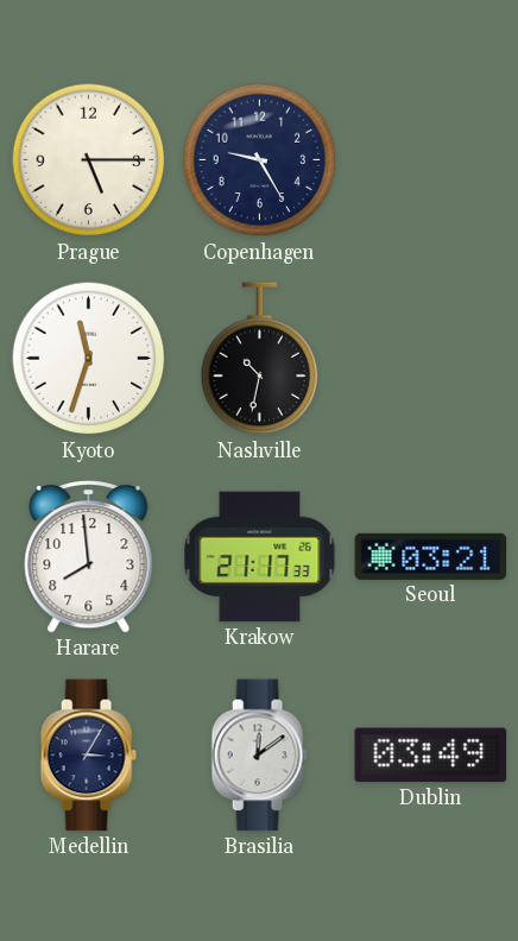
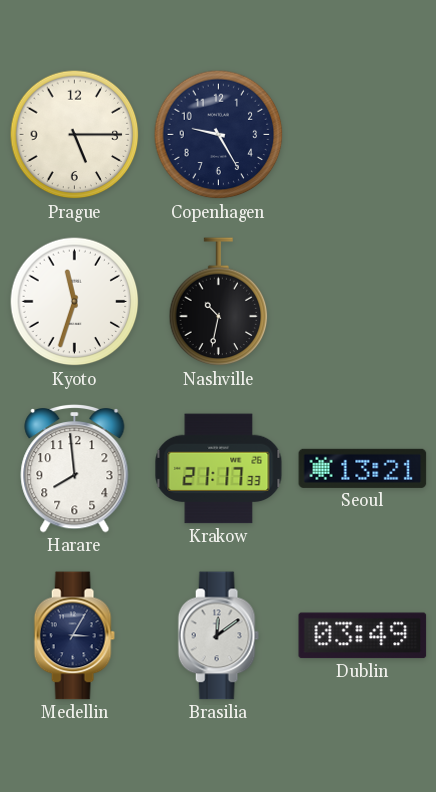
Seoul: 03:21 -> 13:21
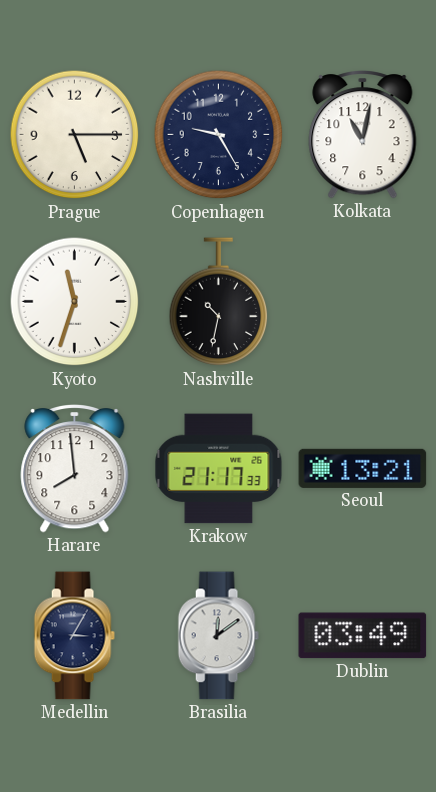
Kolkata: none -> 11:02
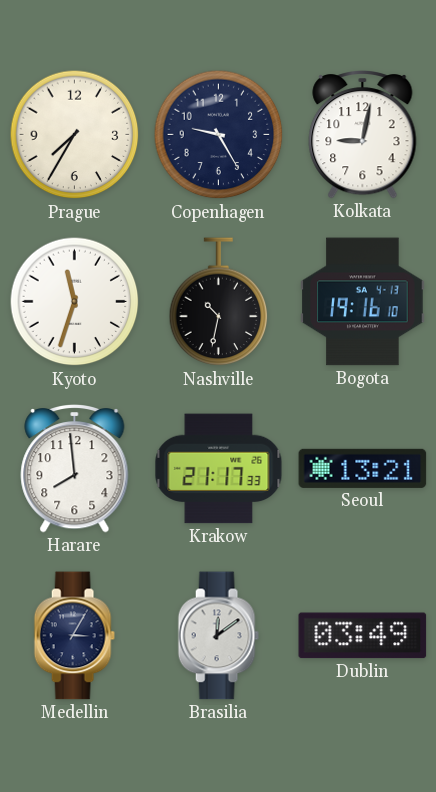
Prague: 5:15 -> 7:35
Kolkata: 11:02 -> 9:02
Bogota: none -> 19:16
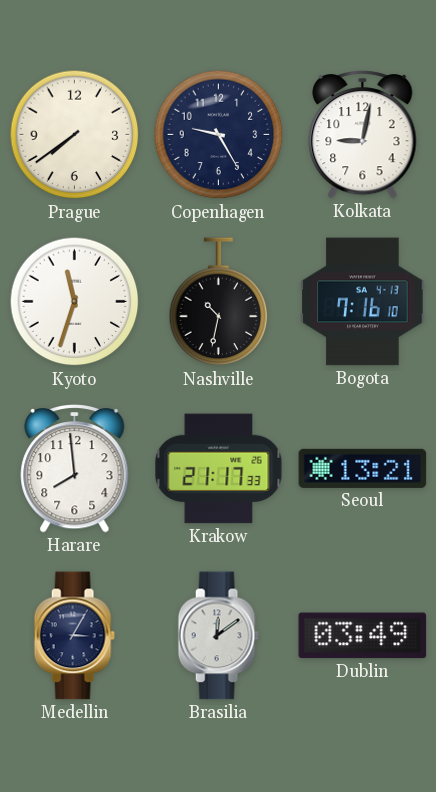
Prague: 7:35 -> 7:39
Bogota: 19:16 -> 7:16
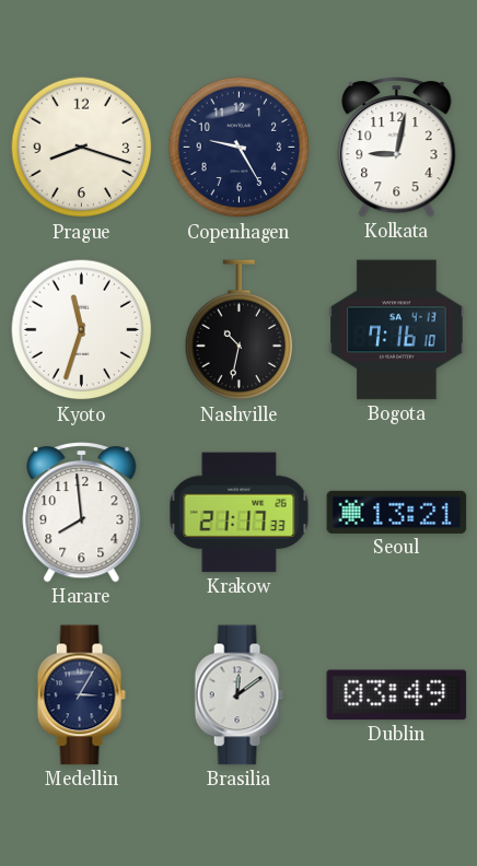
Prague: 7:39 -> 8:18
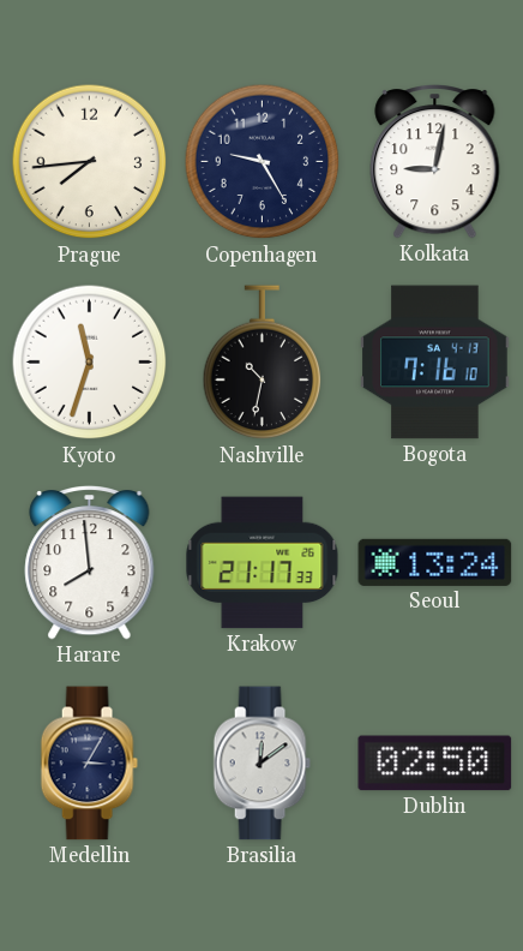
Prague: 8:18 -> 7:44
Seoul: 13:21 -> 13:24
Dublin: 03:49 -> 02:50
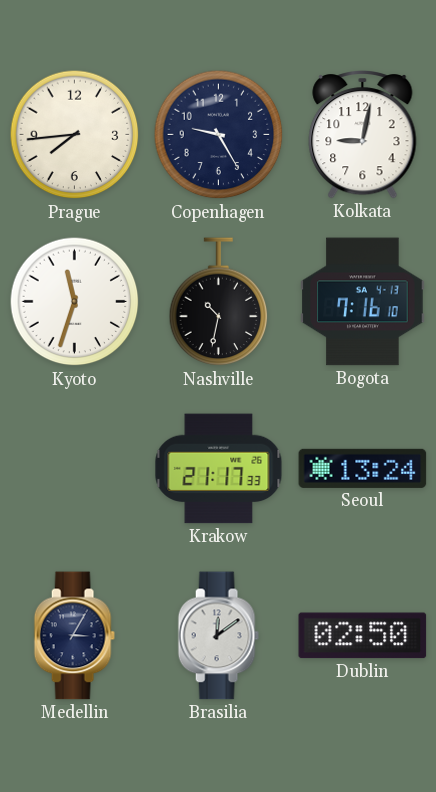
Harare: 7:59 -> none
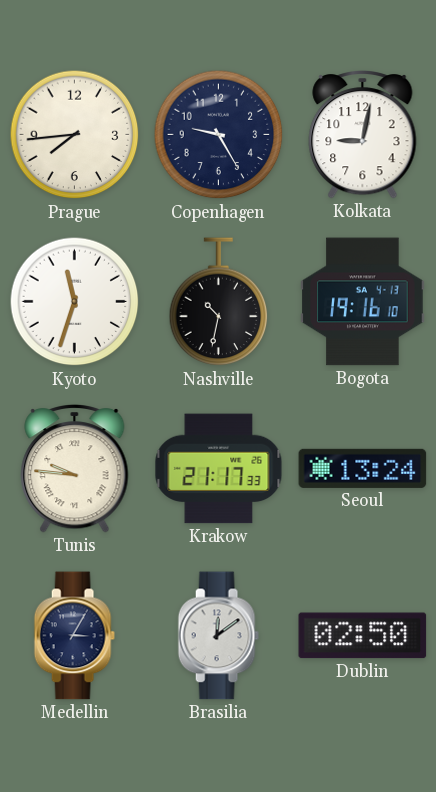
Bogota: 7:16 -> 19:16
Tunis: none -> 9:46
